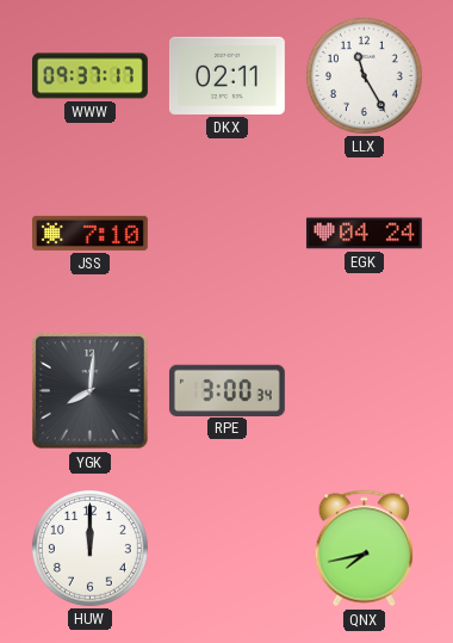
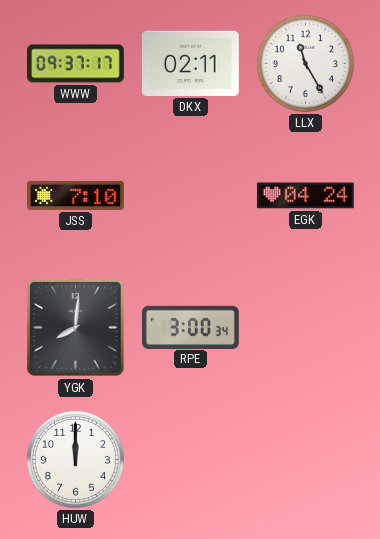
QNX: 7:43 -> none
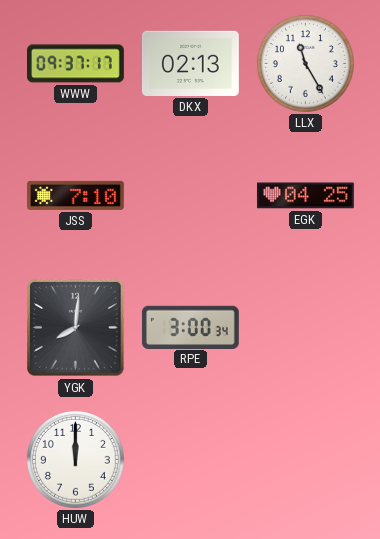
DKX: 02:11 -> 02:13
EGK: 04:24 -> 04:25
